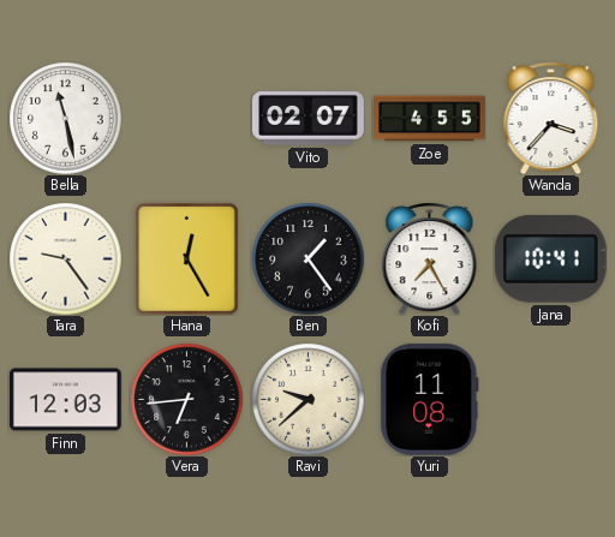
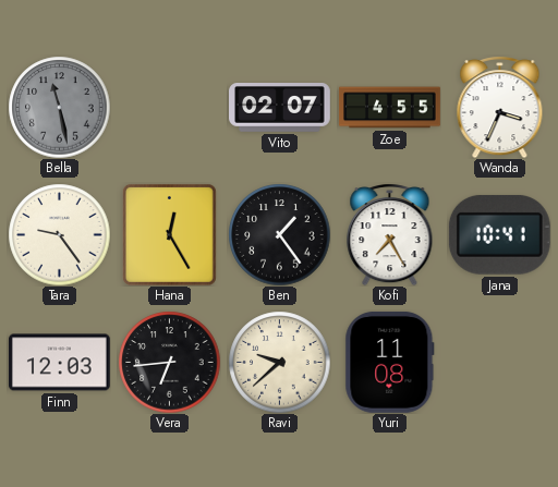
Bella dial: white -> grey
Wanda: 3:37 -> 3:34
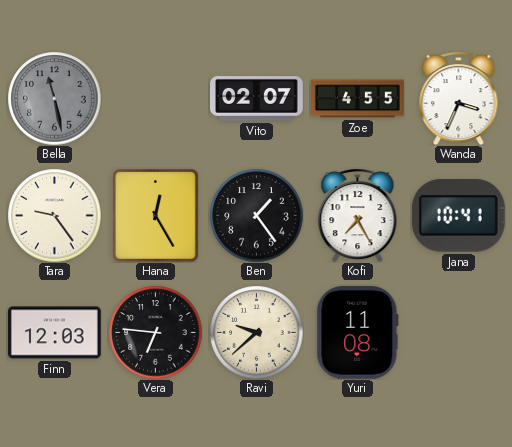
Vera: 6:44 -> 6:46
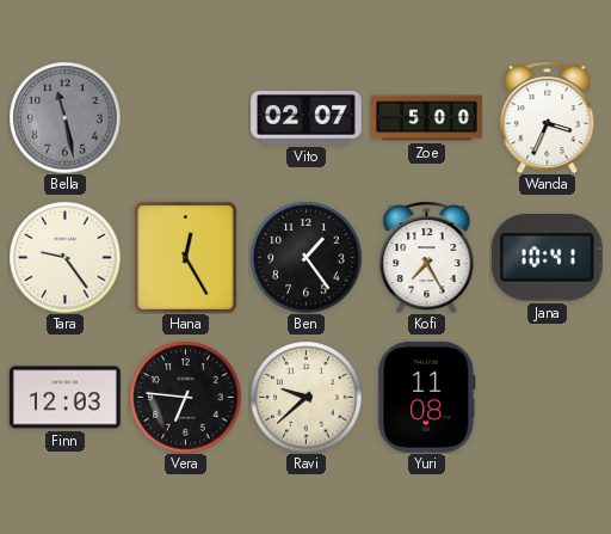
Zoe: 4:55 -> 5:00
